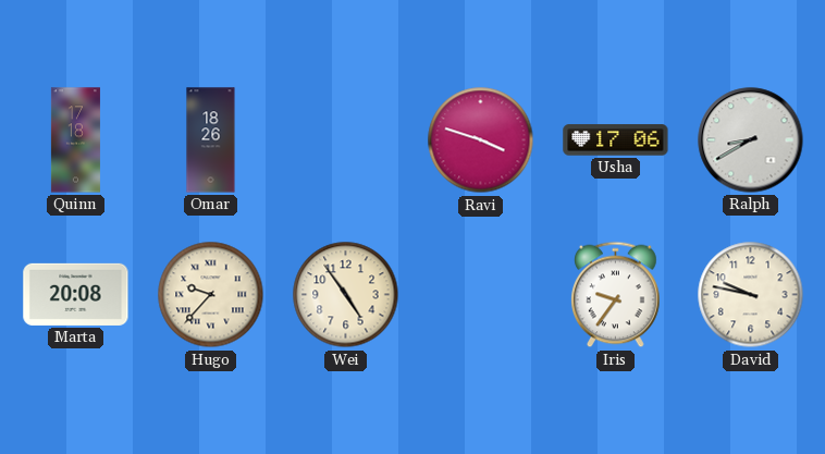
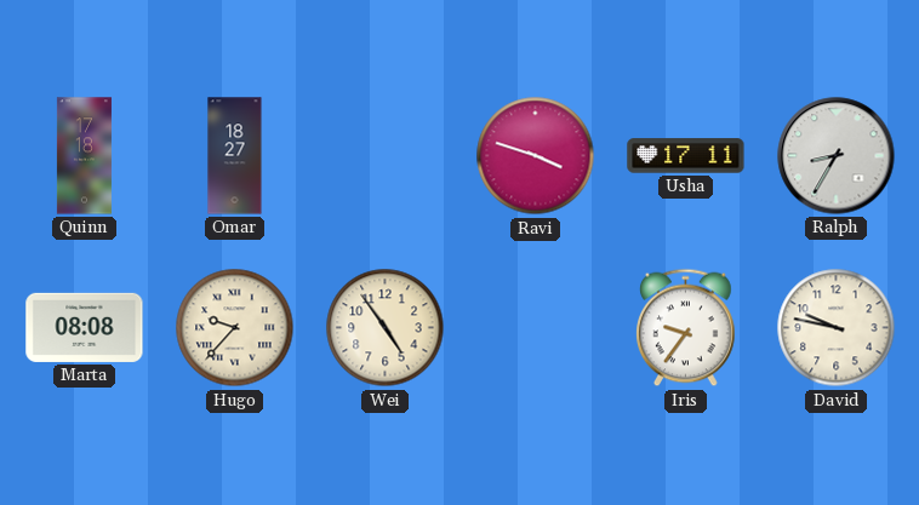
Omar: 18:26 -> 18:27
Usha: 17:06 -> 17:11
Ralph: 8:40 -> 8:35
Marta: 20:08 -> 08:08
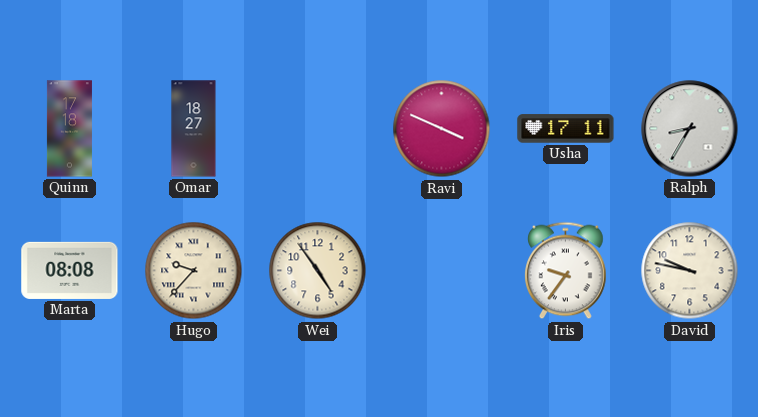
Ravi: 3:48 -> 3:49
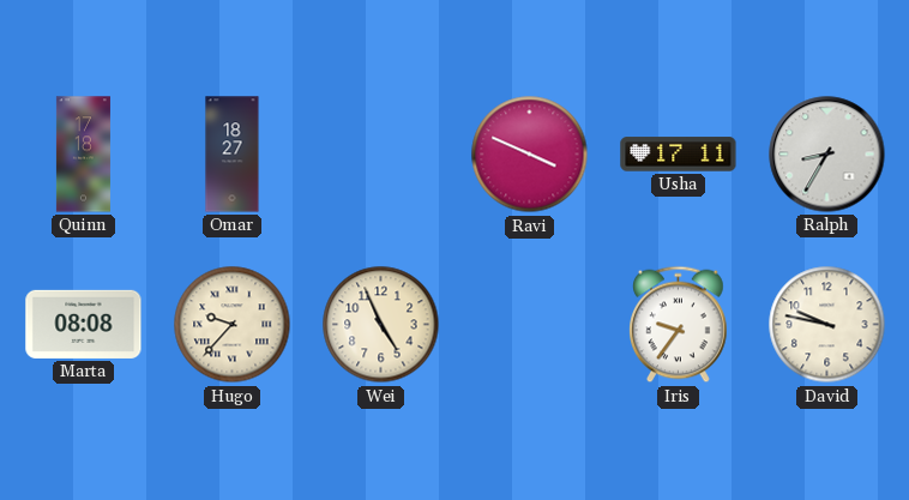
Wei: 4:54 -> 4:56
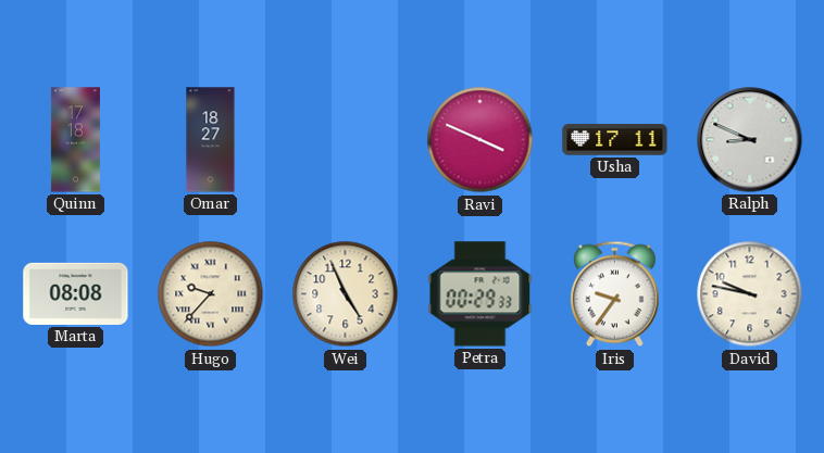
Ralph: 8:35 -> 8:49
Petra: none -> 00:29
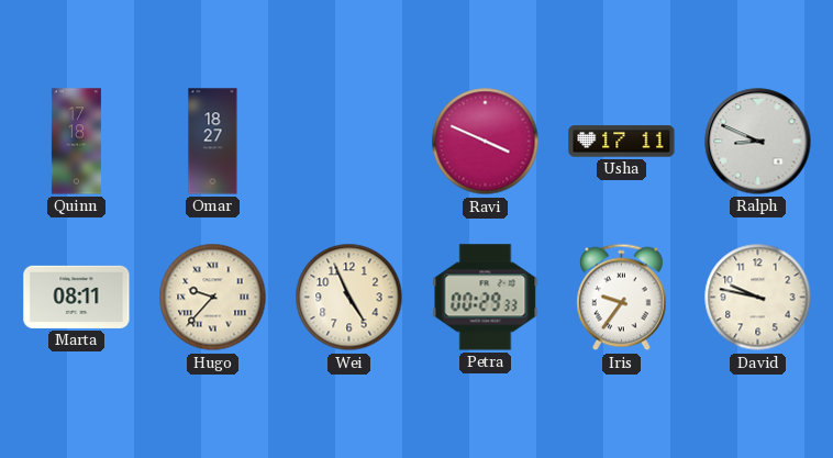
Marta: 08:08 -> 08:11
